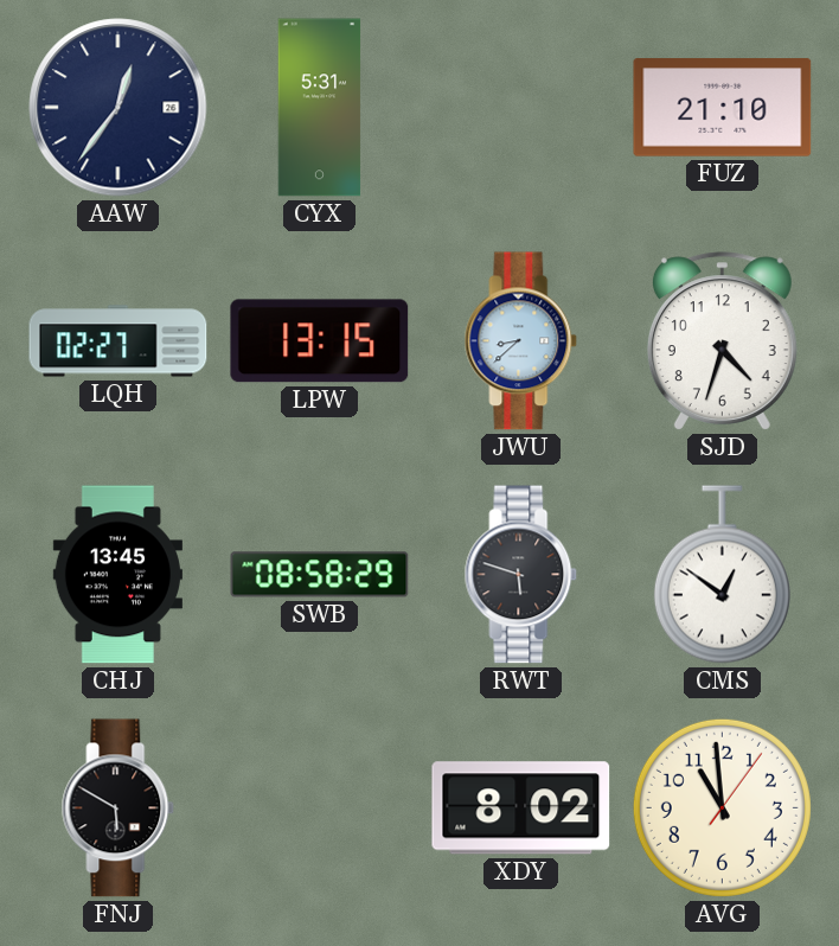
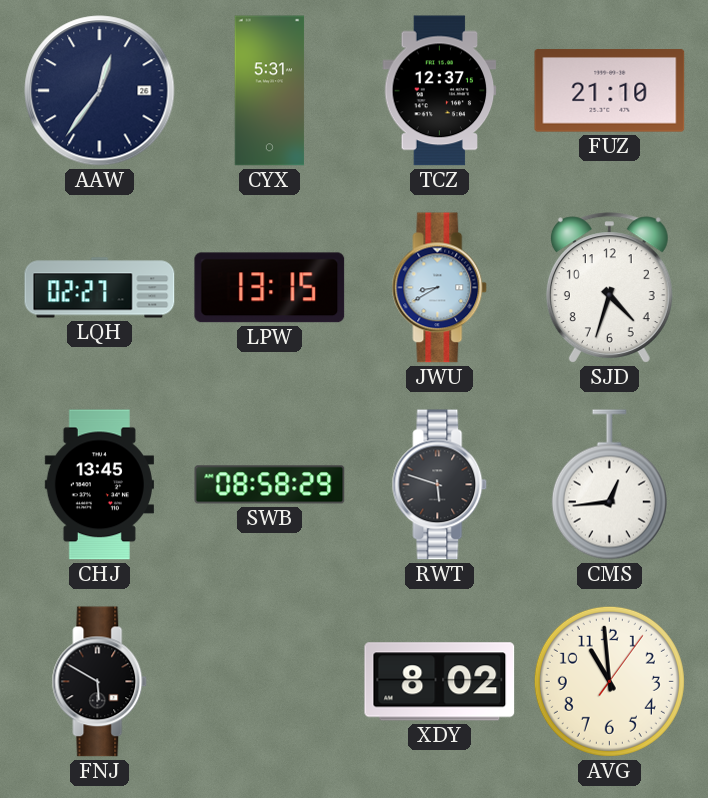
TCZ: none -> 12:37
JWU: 8:38 -> 8:40
CMS: 12:51 -> 12:44
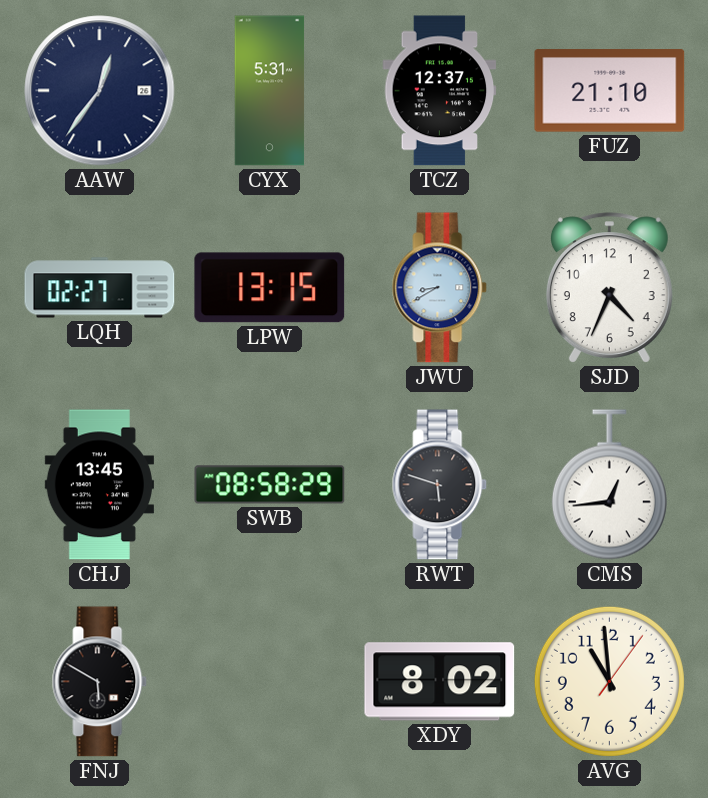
SJD: 4:33 -> 4:34
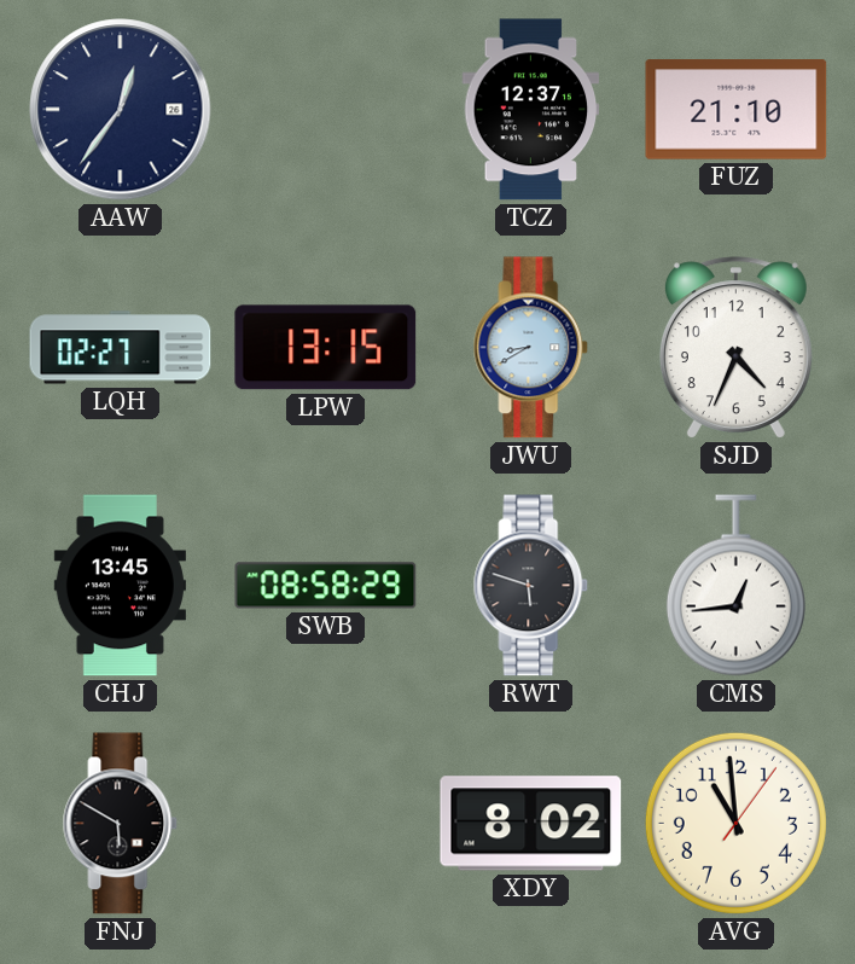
CYX: 5:31 -> none
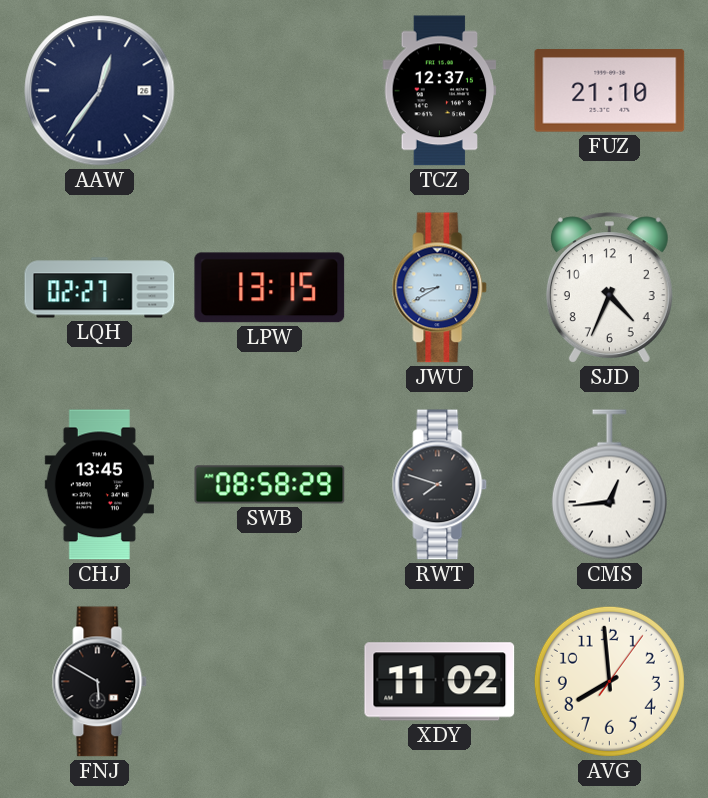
RWT: 5:48 -> 7:48
XDY: 8:02 -> 11:02
AVG: 10:59 -> 7:59
